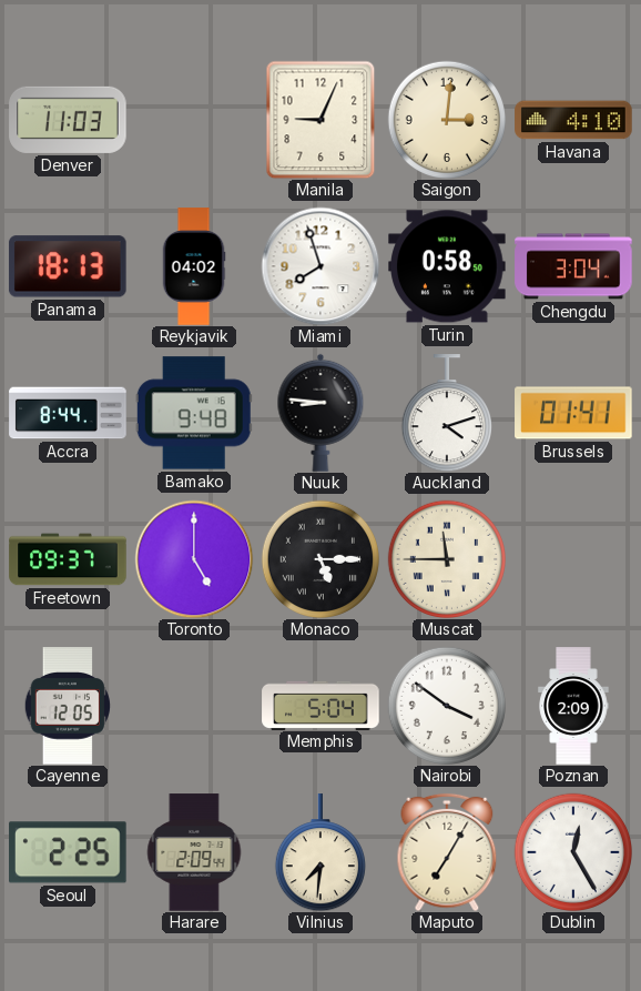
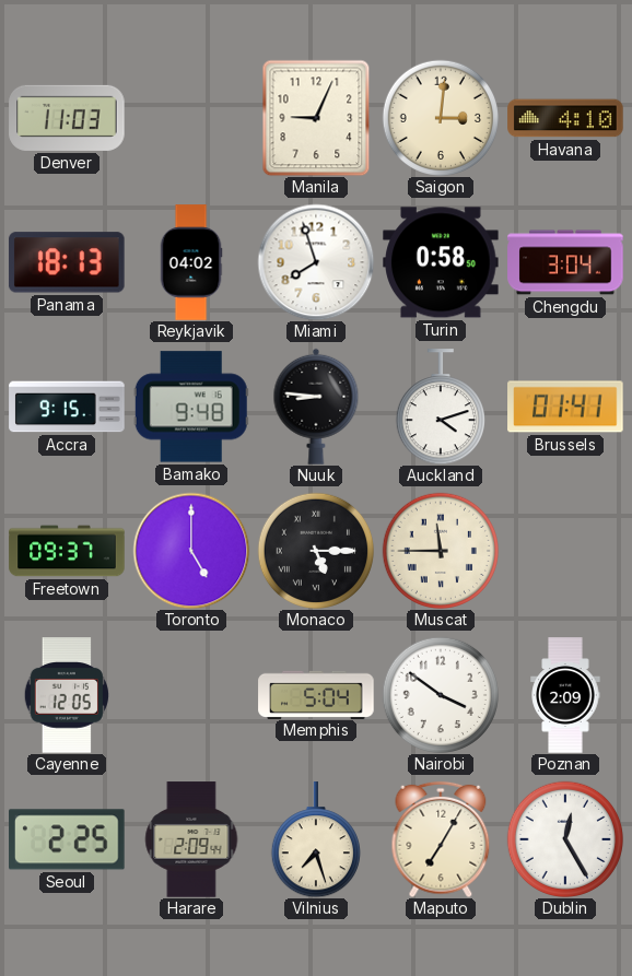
Accra: 8:44 -> 9:15
Vilnius: 7:31 -> 7:27
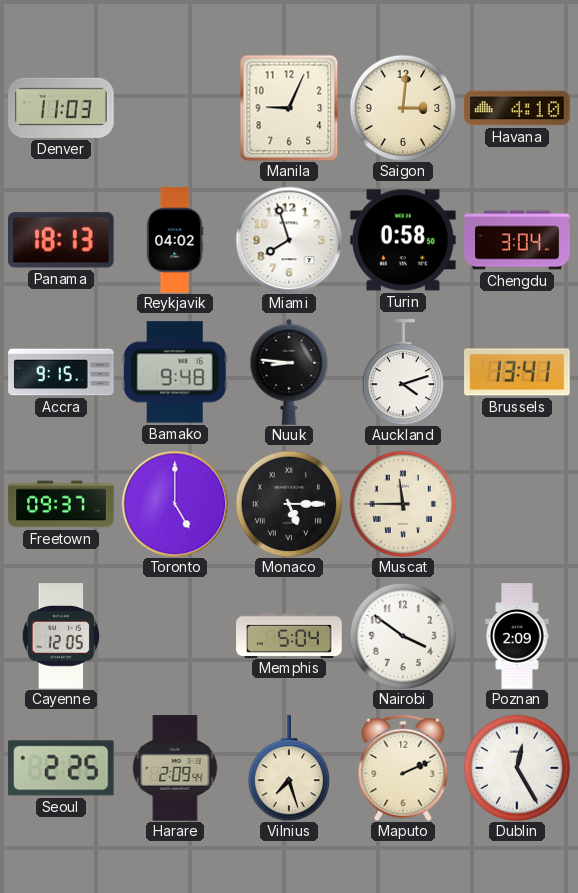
Brussels: 01:41 -> 13:41
Maputo: 7:05 -> 2:11
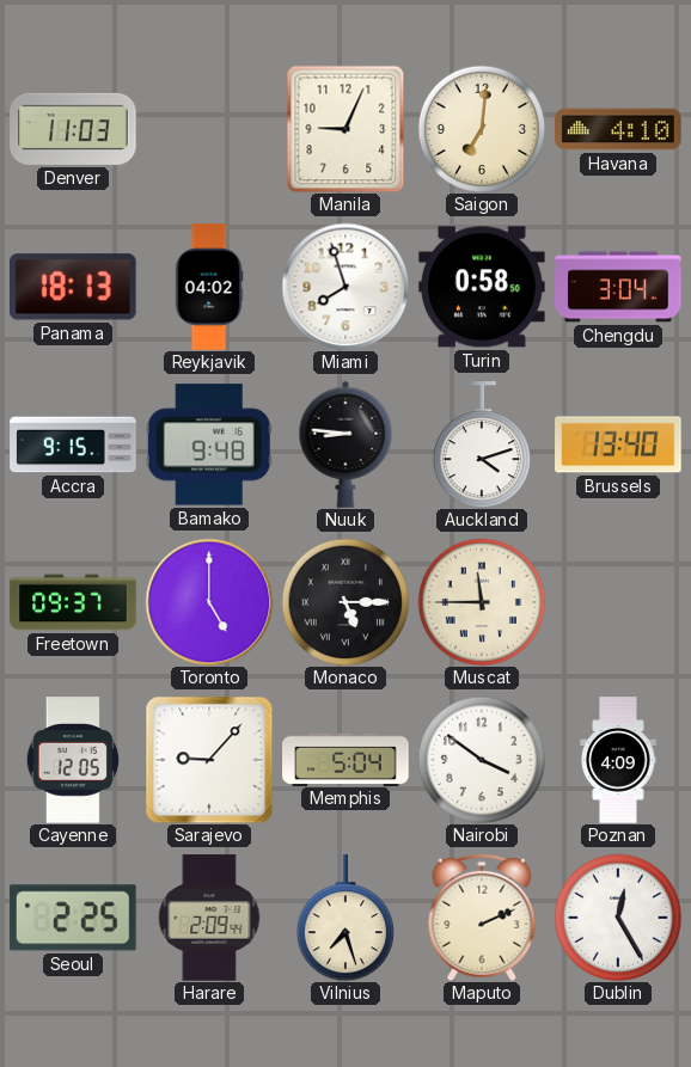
Saigon: 3:01 -> 7:01
Brussels: 13:41 -> 13:40
Sarajevo: none -> 9:07
Poznan: 2:09 -> 4:09
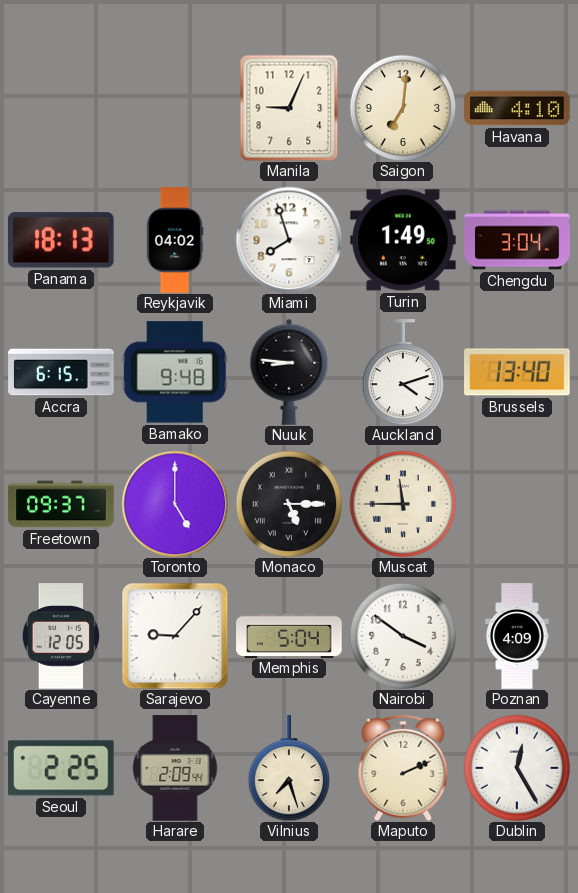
Denver: 11:03 -> none
Turin: 0:58 -> 1:49
Accra: 9:15 -> 6:15
